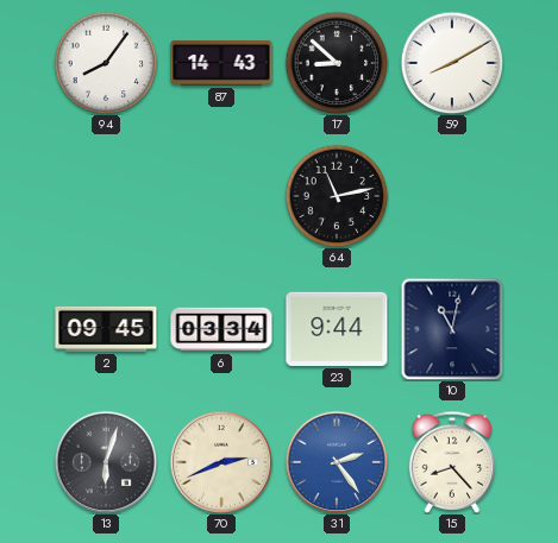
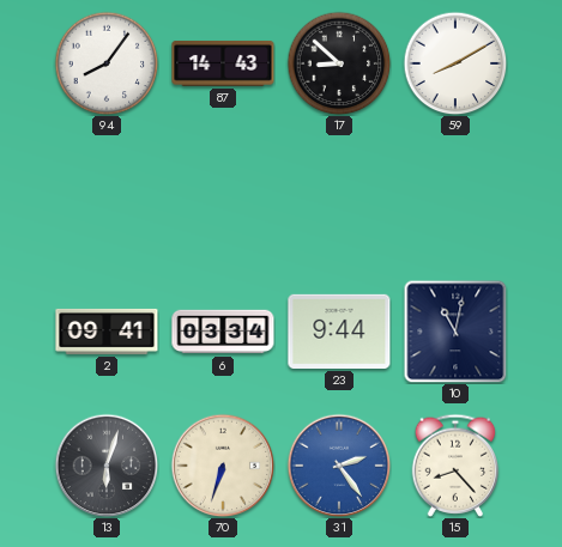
64: 11:13 -> none
2: 09:45 -> 09:41
70: 2:41 -> 6:33
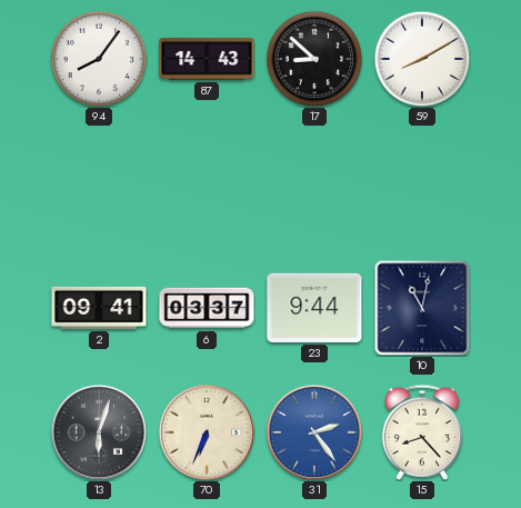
6: 03:34 -> 03:37
70: 6:33 -> 6:34
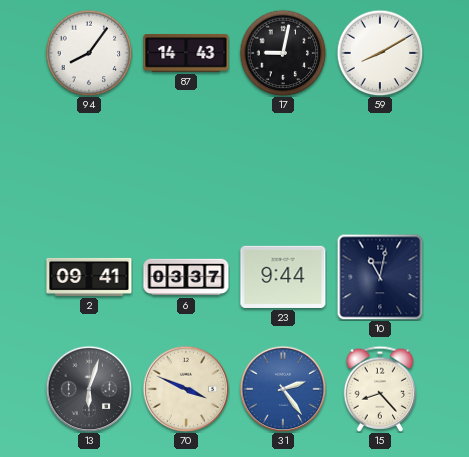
17: 8:52 -> 9:02
70: 6:34 -> 3:49
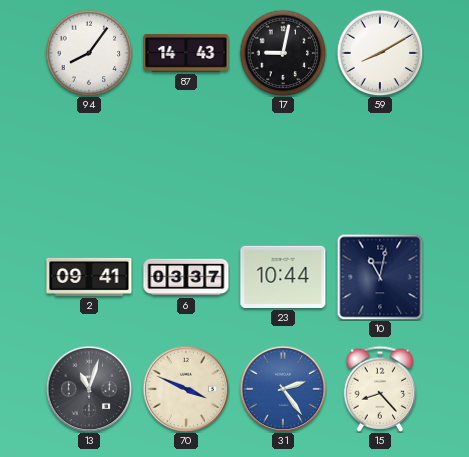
23: 9:44 -> 10:44
13: 6:03 -> 11:03
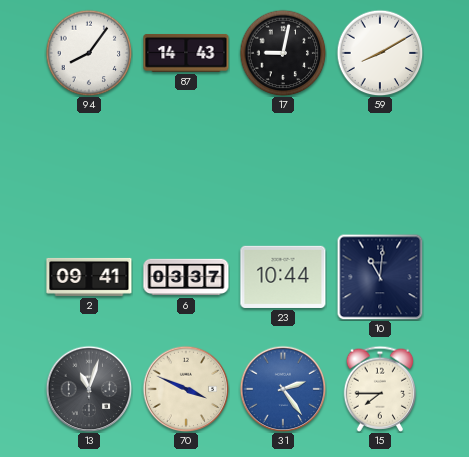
10: 11:02 -> 11:01
15: 8:23 -> 7:45
